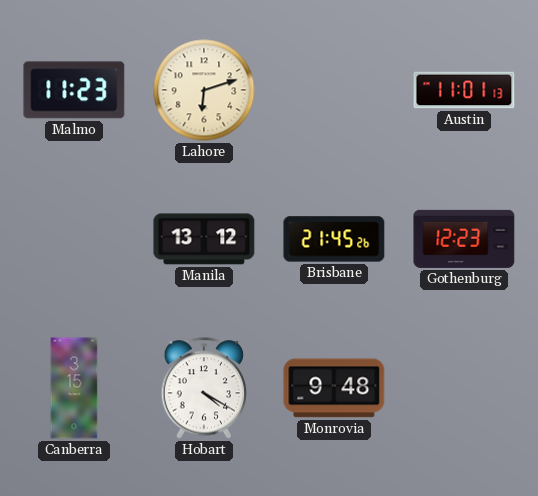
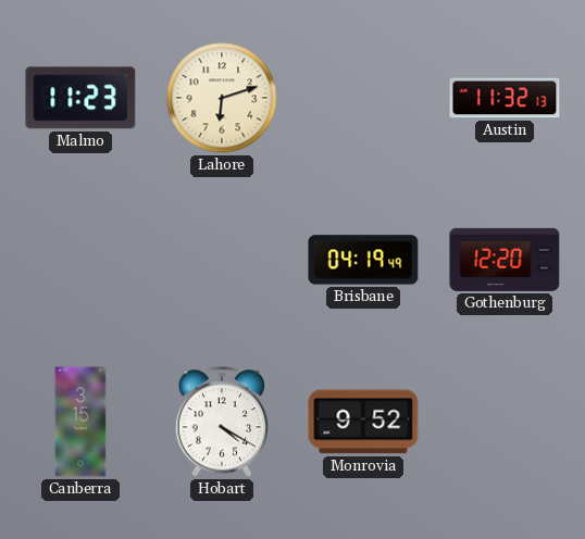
Austin: 11:01 -> 11:32
Manila: 13:12 -> none
Brisbane: 21:45 -> 04:19
Gothenburg: 12:23 -> 12:20
Monrovia: 9:48 -> 9:52
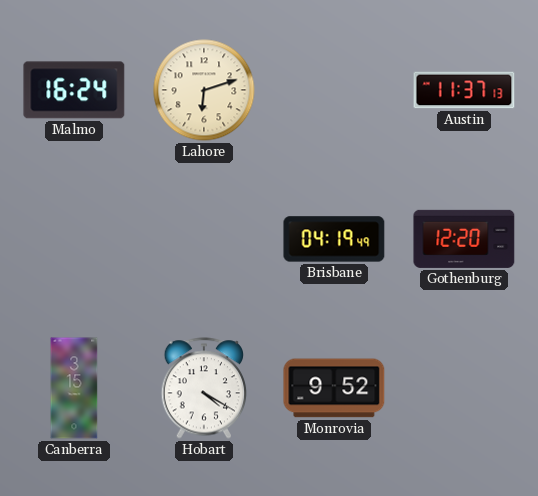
Malmo: 11:23 -> 16:24
Austin: 11:32 -> 11:37
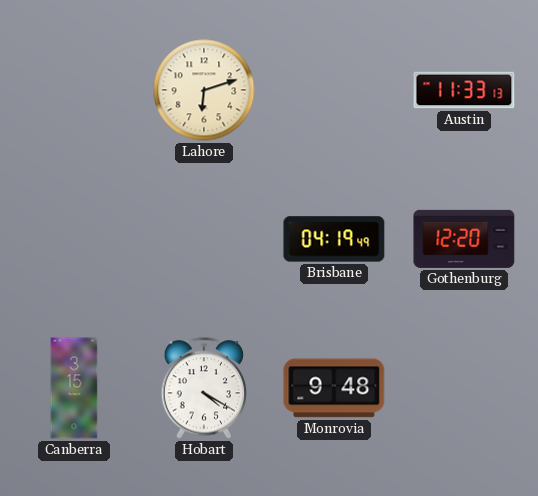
Malmo: 16:24 -> none
Austin: 11:37 -> 11:33
Monrovia: 9:52 -> 9:48
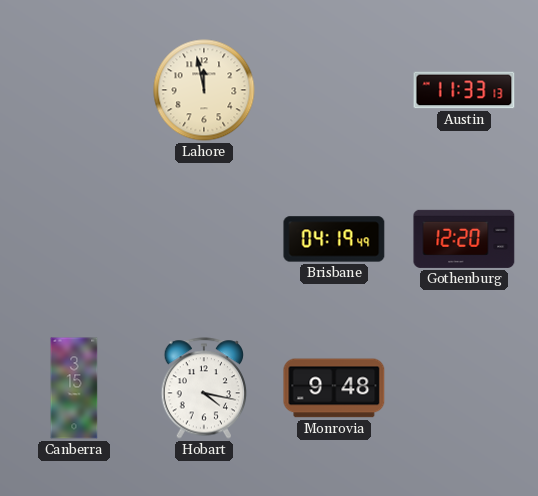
Lahore: 6:12 -> 11:58
Hobart: 4:20 -> 4:17
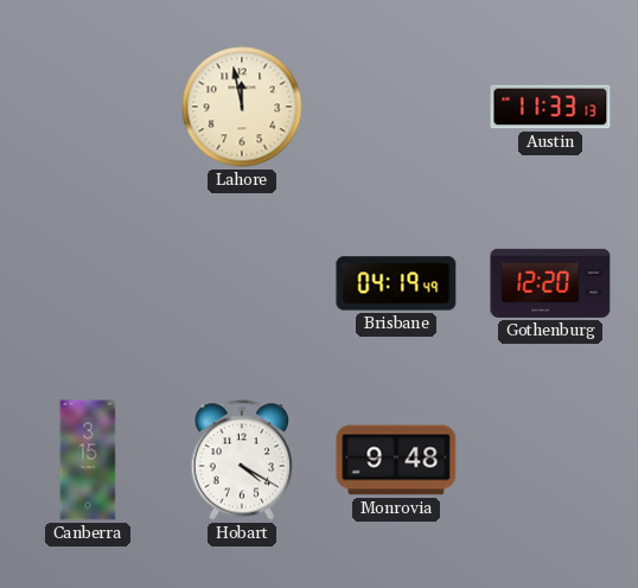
Hobart: 4:17 -> 4:20
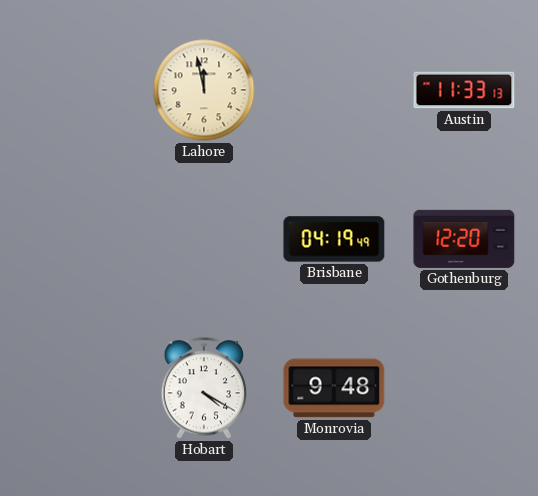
Canberra: 3:15 -> none
